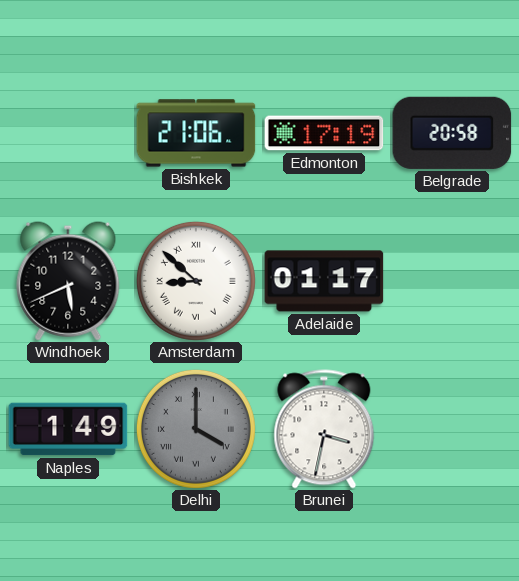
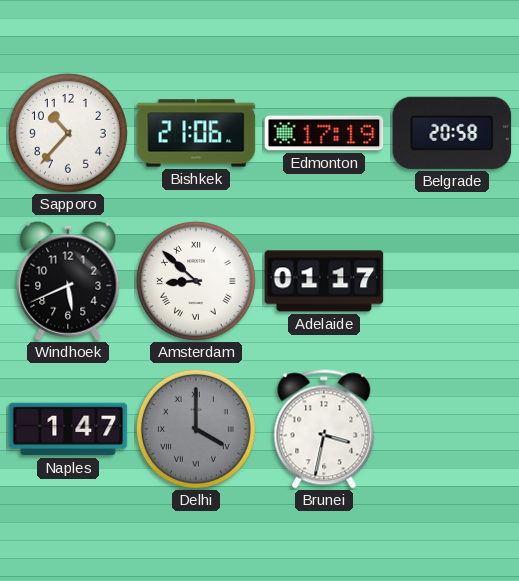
Sapporo: none -> 10:37
Naples: 1:49 -> 1:47
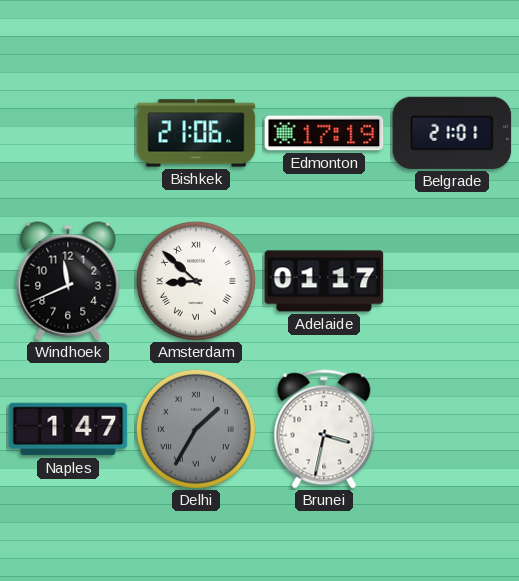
Sapporo: 10:37 -> none
Belgrade: 20:58 -> 21:01
Windhoek: 5:41 -> 11:41
Delhi: 4:00 -> 1:35
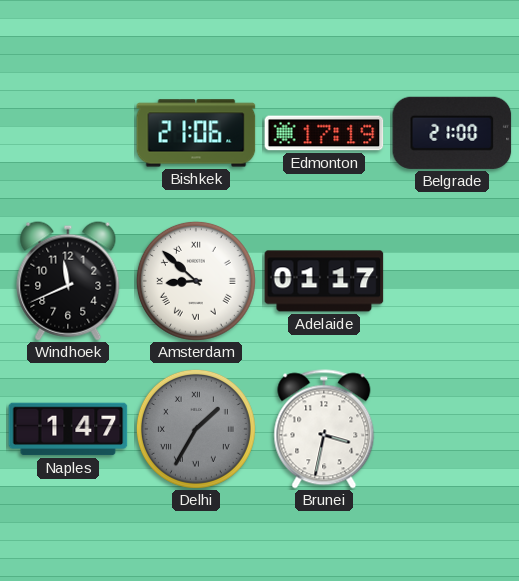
Belgrade: 21:01 -> 21:00
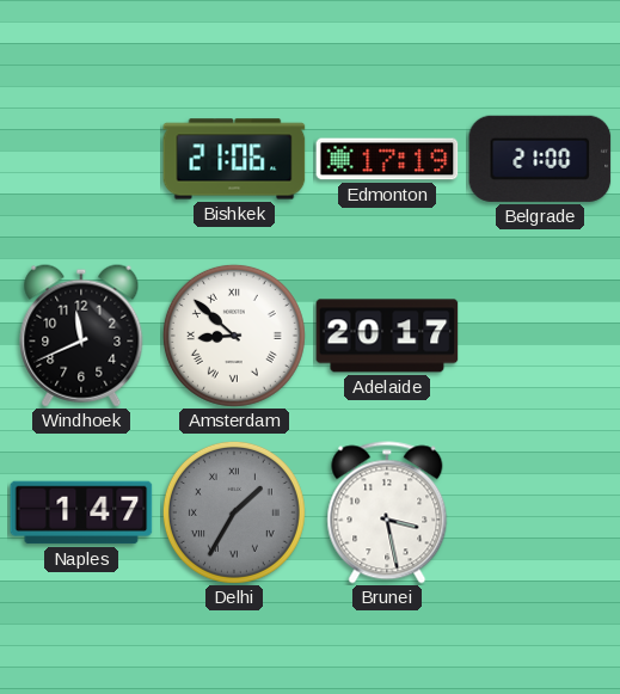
Adelaide: 01:17 -> 20:17
Brunei: 3:32 -> 3:28
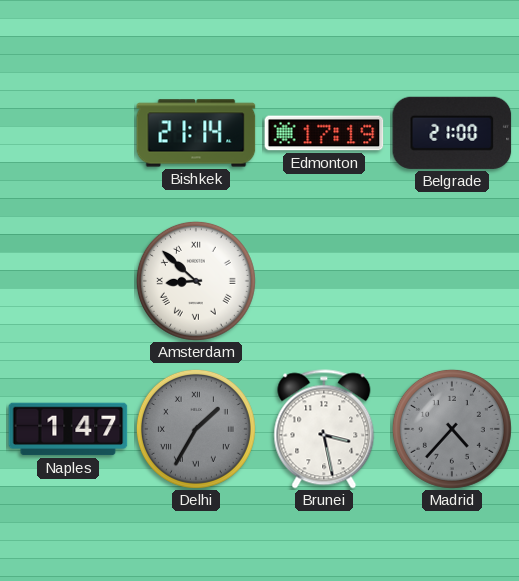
Bishkek: 21:06 -> 21:14
Windhoek: 11:41 -> none
Adelaide: 20:17 -> none
Madrid: none -> 4:37
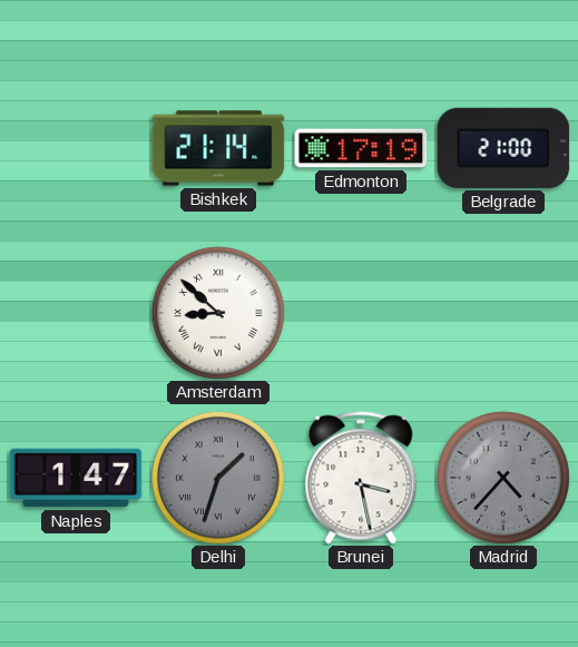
Delhi: 1:35 -> 1:33
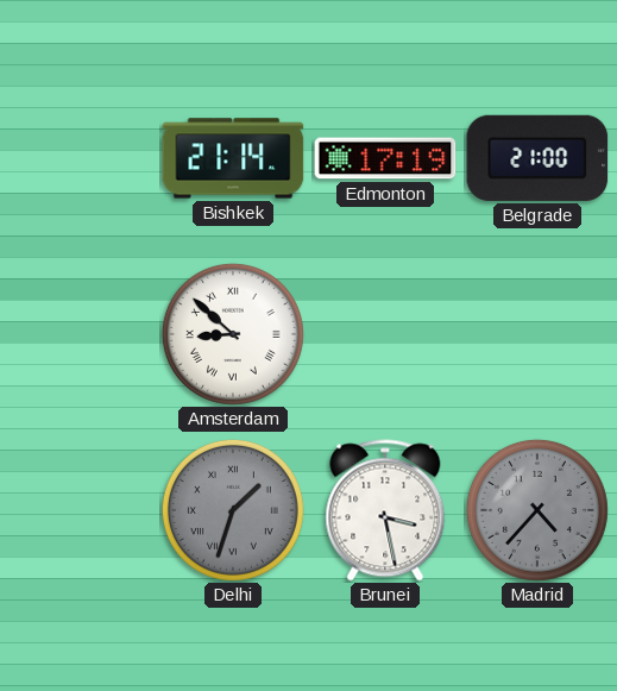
Naples: 1:47 -> none
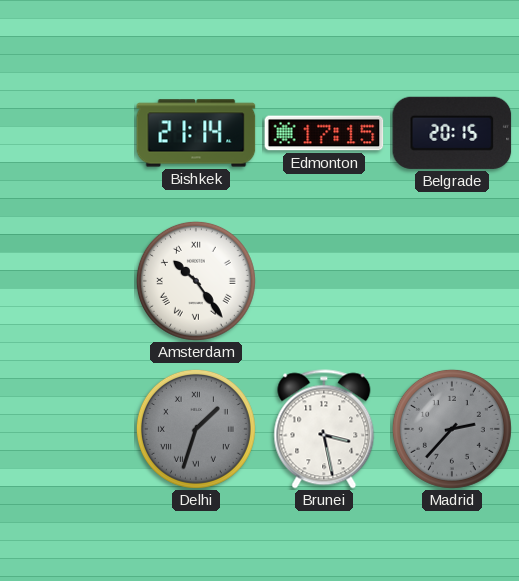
Edmonton: 17:19 -> 17:15
Belgrade: 21:00 -> 20:15
Amsterdam: 8:52 -> 10:24
Madrid: 4:37 -> 2:37
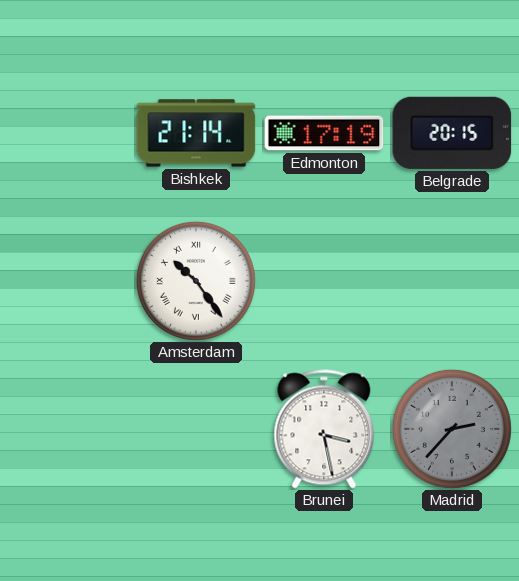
Edmonton: 17:15 -> 17:19
Delhi: 1:33 -> none
